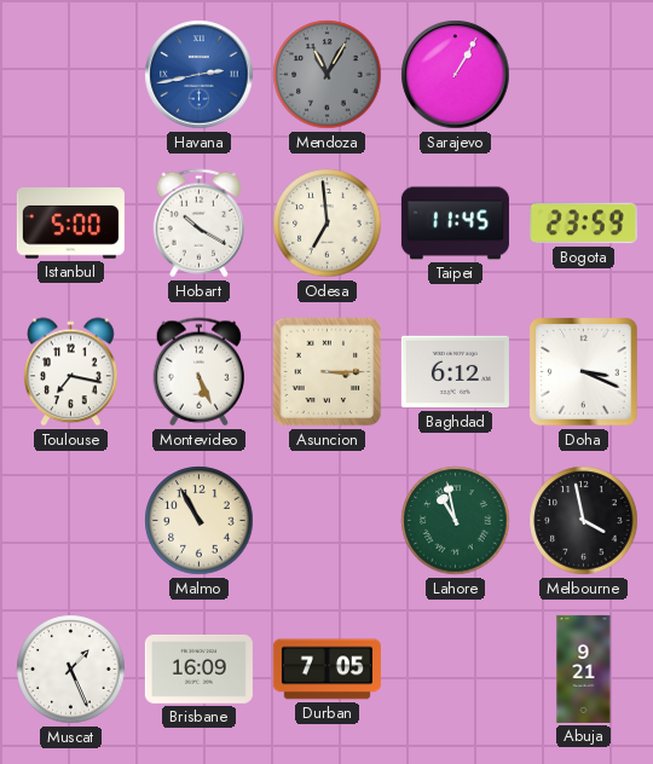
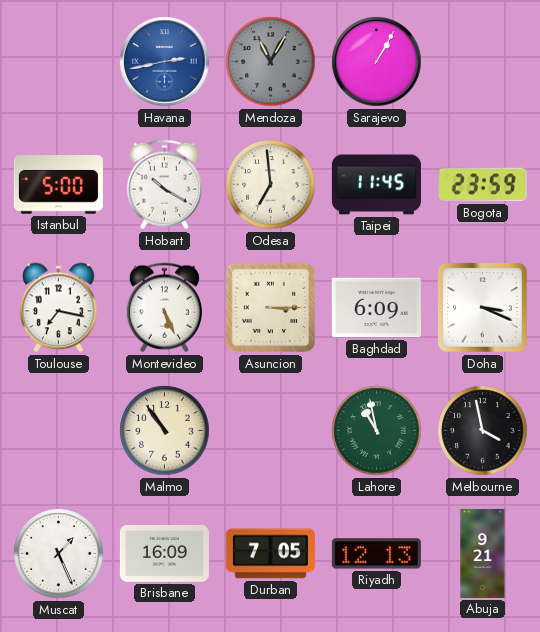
Baghdad: 6:12 -> 6:09
Malmo: 10:55 -> 10:54
Riyadh: none -> 12:13
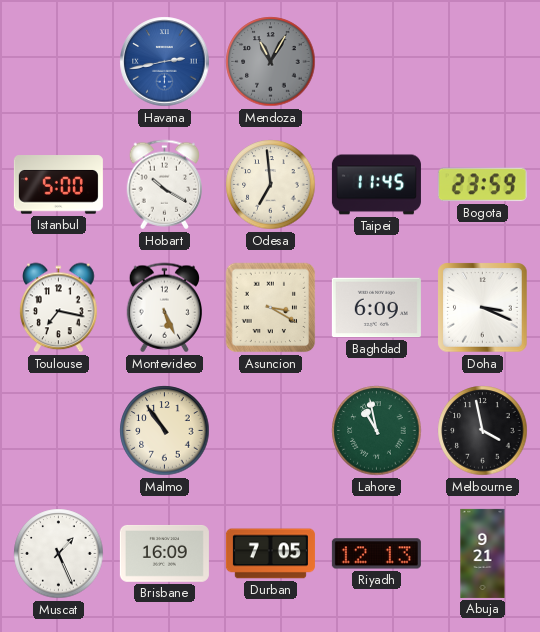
Sarajevo: 1:05 -> none
Asuncion: 3:15 -> 3:20
